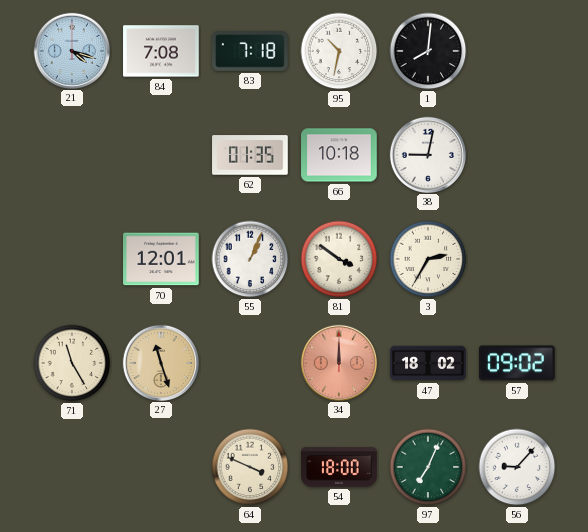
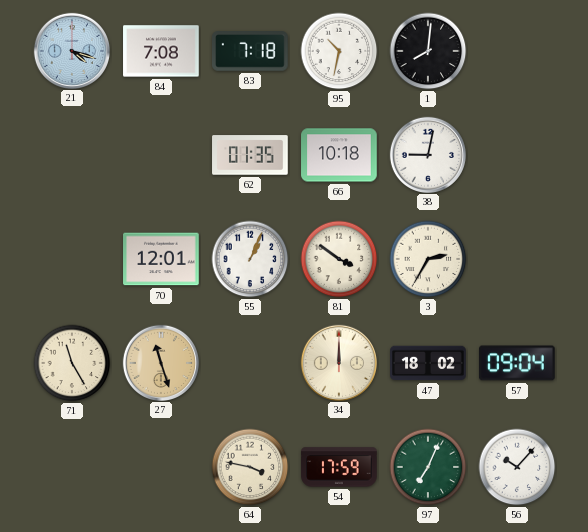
34 dial: salmon -> cream
57: 09:02 -> 09:04
64: 3:49 -> 3:47
54: 18:00 -> 17:59
56: 9:07 -> 10:07
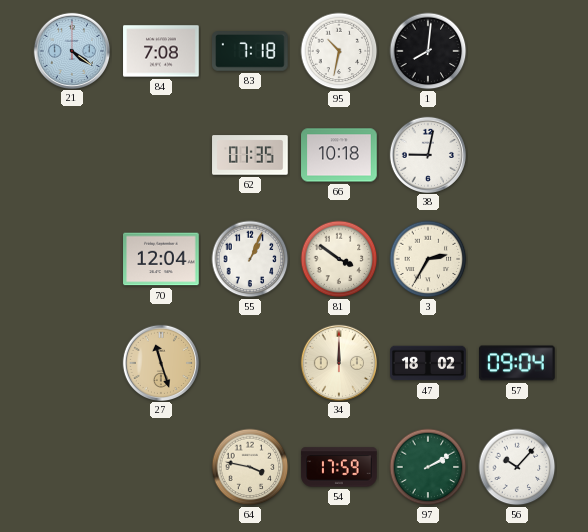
21: 4:18 -> 4:21
70: 12:01 -> 12:04
71: 11:25 -> none
97: 7:04 -> 2:10
